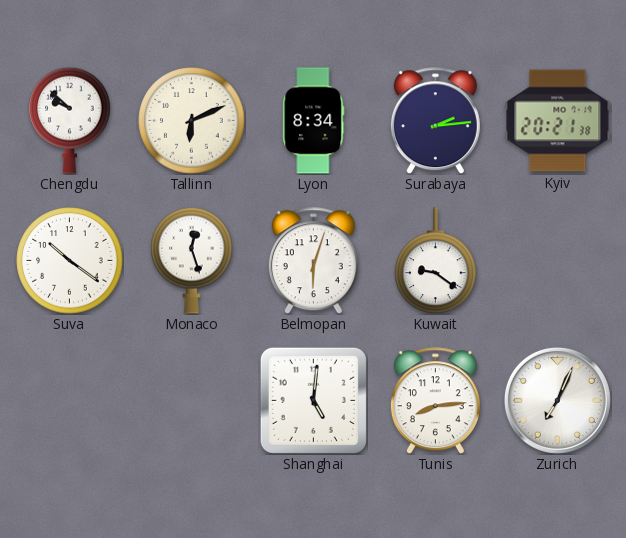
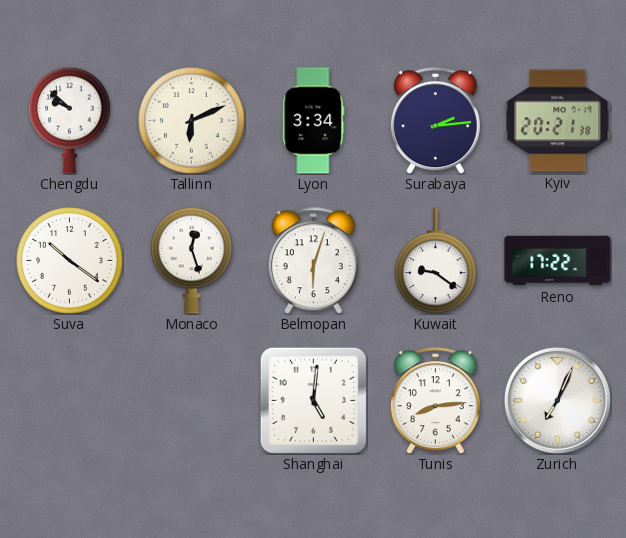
Lyon: 8:34 -> 3:34
Reno: none -> 17:22
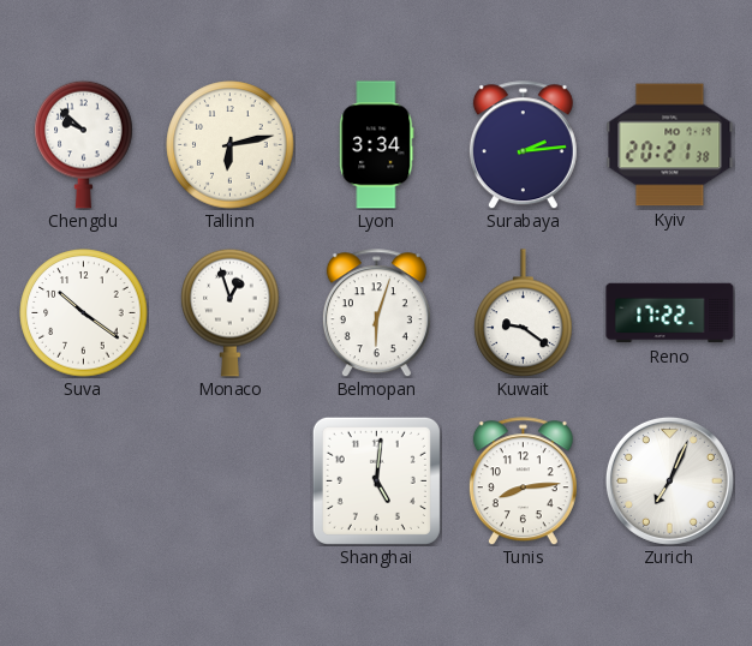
Tallinn: 6:11 -> 6:13
Monaco: 12:27 -> 12:57
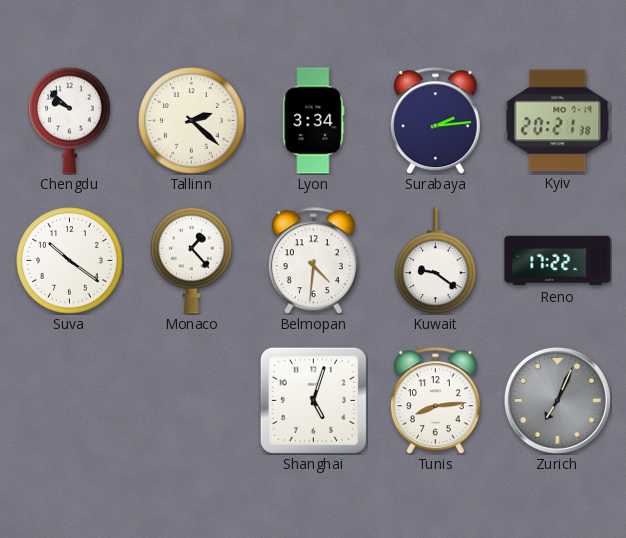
Tallinn: 6:13 -> 2:22
Monaco: 12:57 -> 1:23
Belmopan: 6:03 -> 4:31
Shanghai: 5:01 -> 5:03
Zurich dial: white -> grey
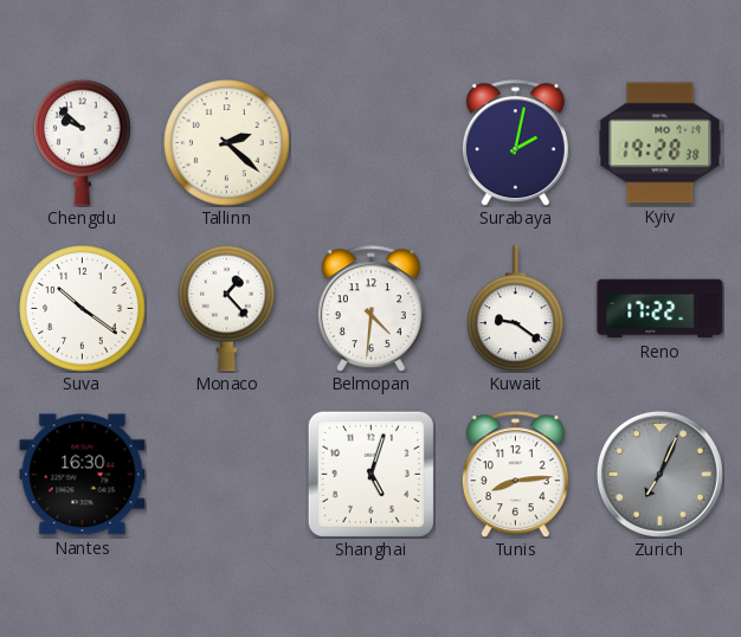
Lyon: 3:34 -> none
Surabaya: 2:14 -> 2:02
Kyiv: 20:21 -> 19:28
Nantes: none -> 16:30
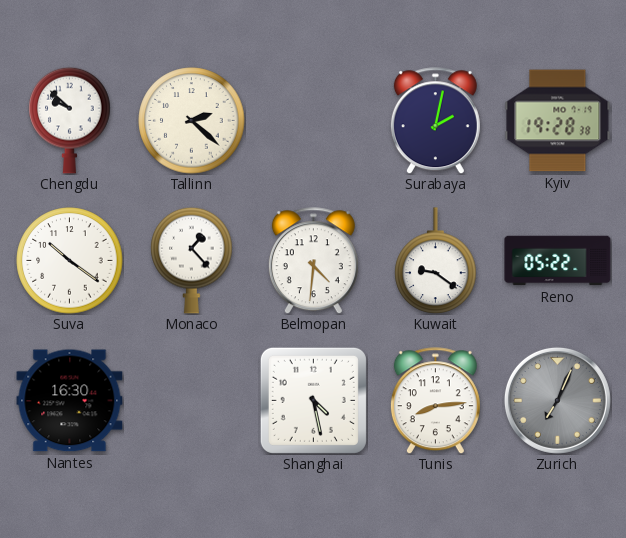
Reno: 17:22 -> 05:22
Shanghai: 5:03 -> 4:28
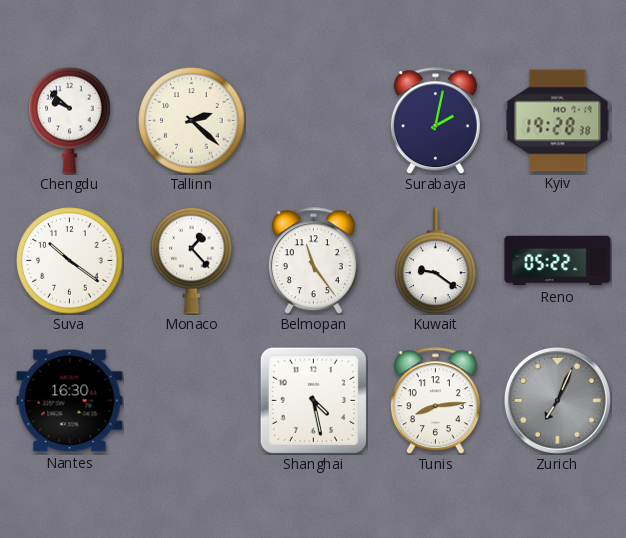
Belmopan: 4:31 -> 11:24
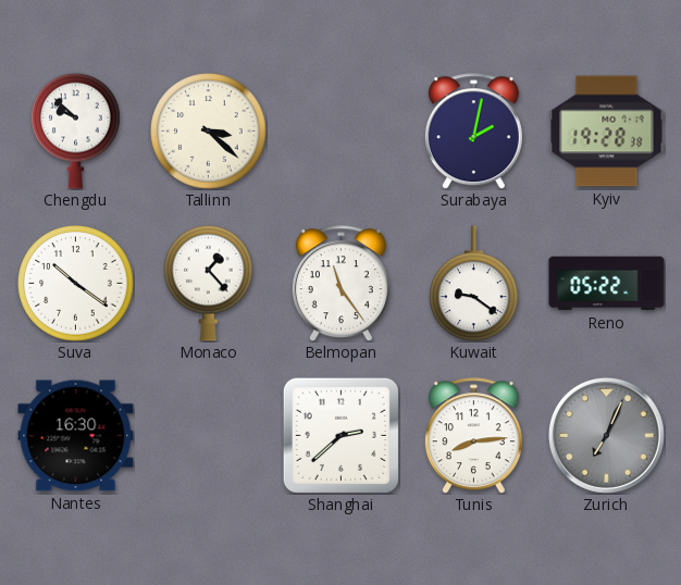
Tallinn: 2:22 -> 3:22
Shanghai: 4:28 -> 2:38
